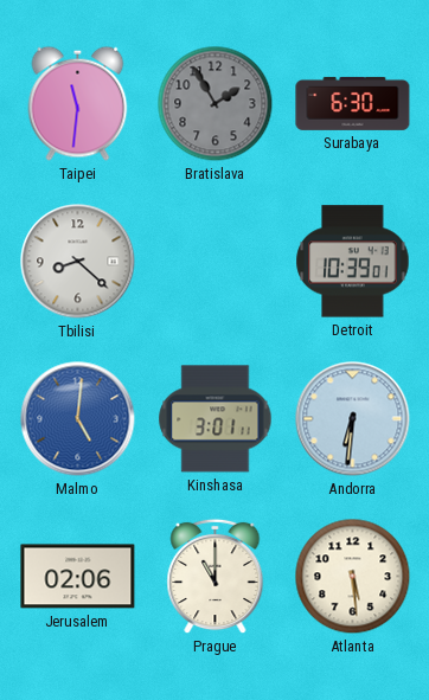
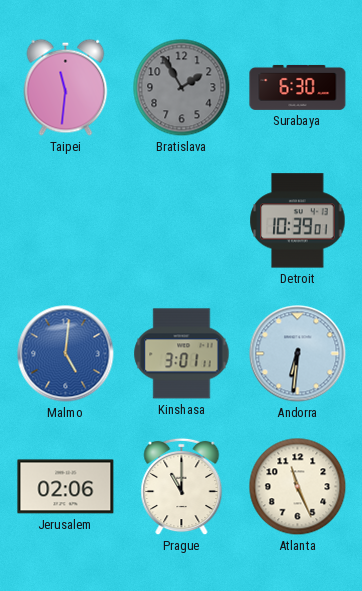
Tbilisi: 8:22 -> none
Atlanta: 5:29 -> 11:26
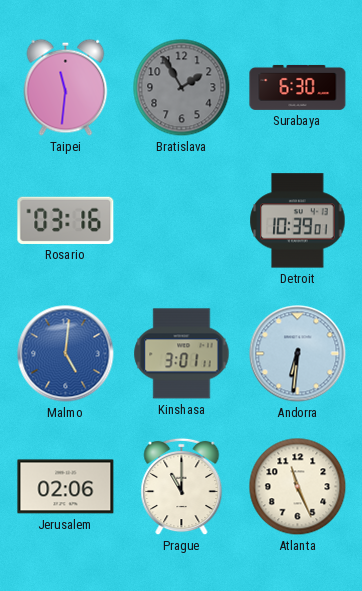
Rosario: none -> 03:16
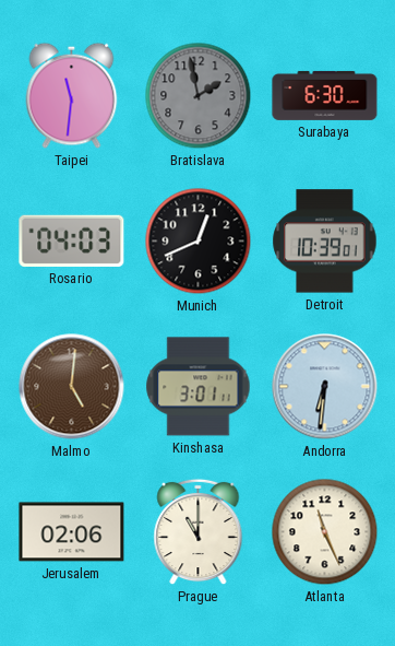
Bratislava: 1:55 -> 1:58
Rosario: 03:16 -> 04:03
Munich: none -> 12:41
Malmo dial: blue -> brown
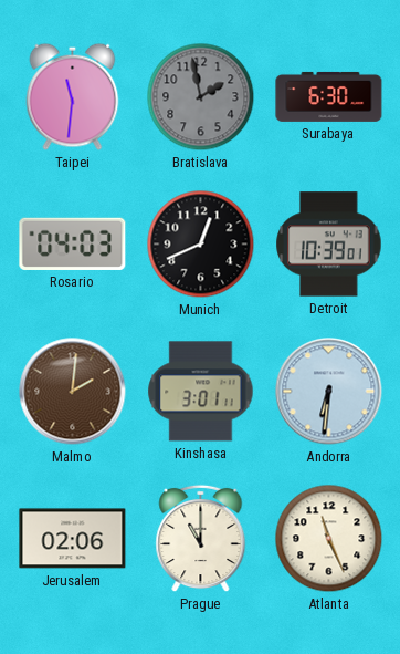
Malmo: 5:01 -> 2:01
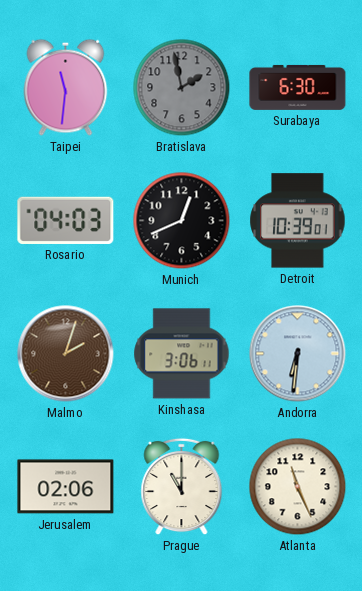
Malmo: 2:01 -> 2:03
Kinshasa: 3:01 -> 3:06
